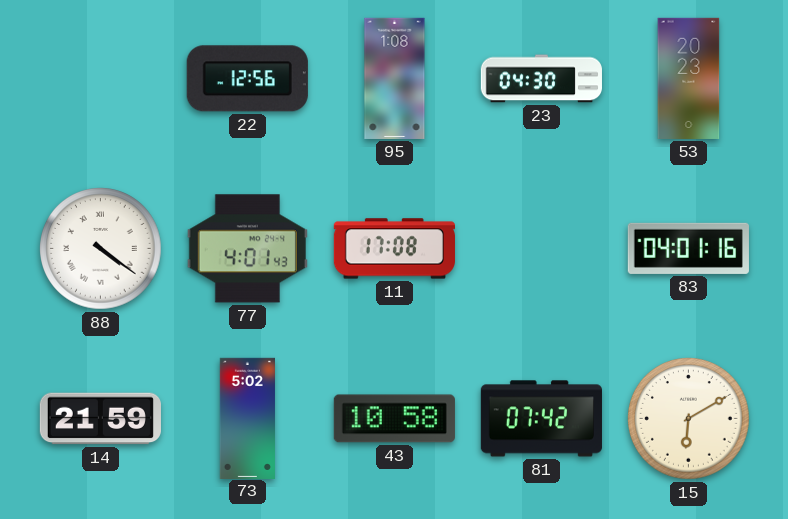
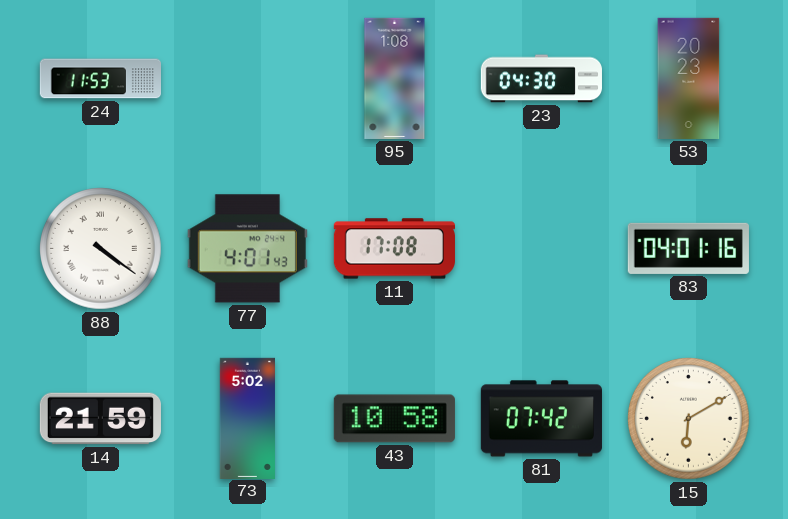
24: none -> 11:53
22: 12:56 -> none
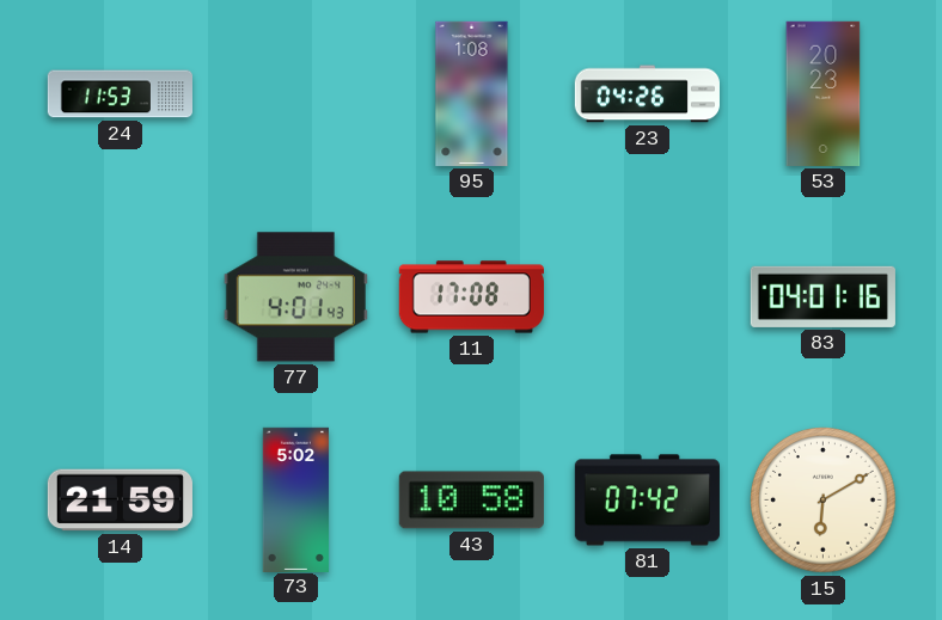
23: 04:30 -> 04:26
88: 4:21 -> none
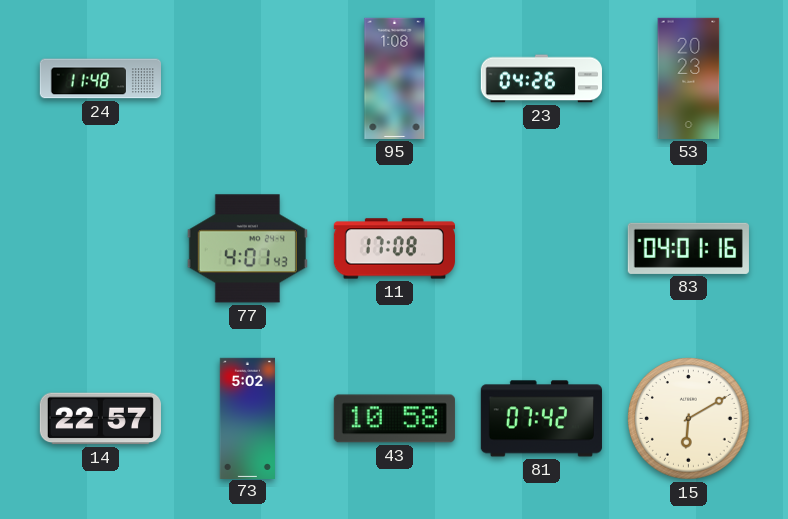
24: 11:53 -> 11:48
14: 21:59 -> 22:57
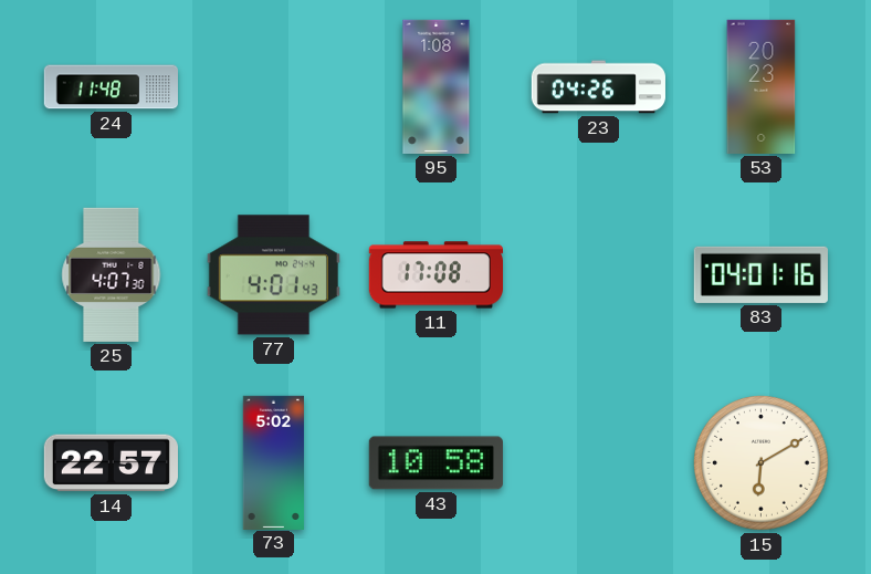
25: none -> 4:07
81: 07:42 -> none
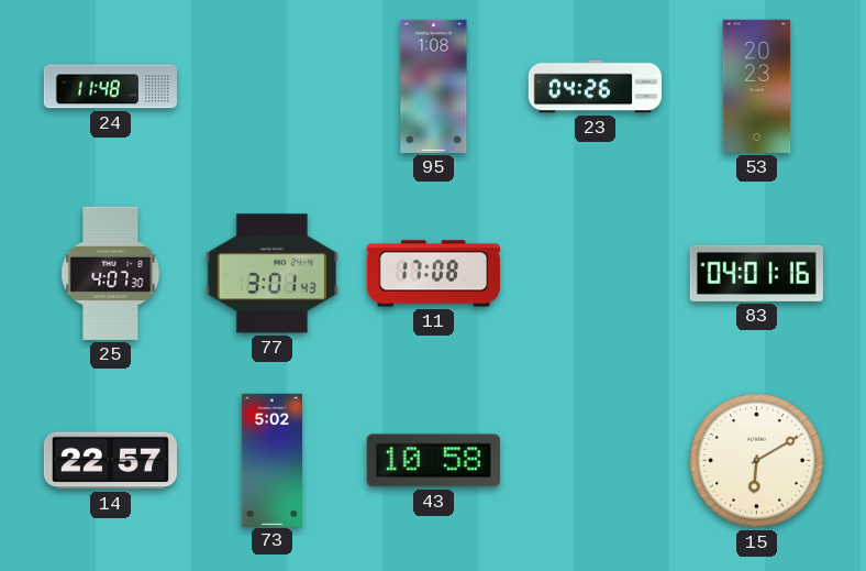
77: 4:01 -> 3:01
